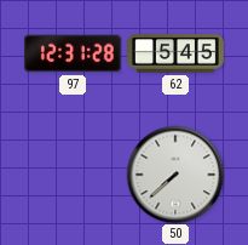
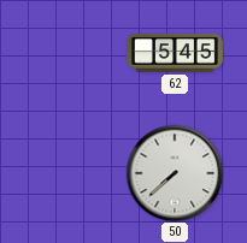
97: 12:31 -> none
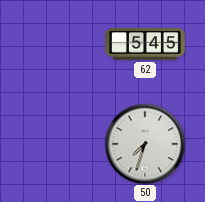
50: 7:38 -> 7:33
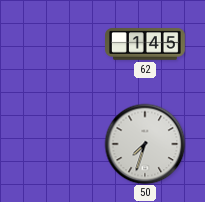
62: 5:45 -> 1:45
